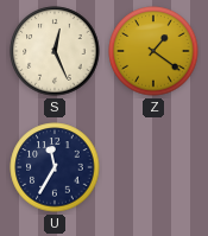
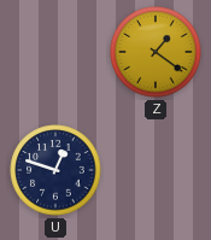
S: 12:26 -> none
U: 11:35 -> 12:48
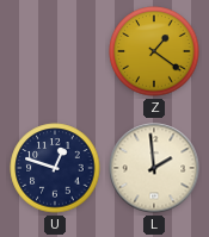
L: none -> 1:59
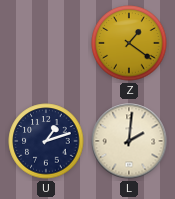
U: 12:48 -> 1:12
L: 1:59 -> 2:01
